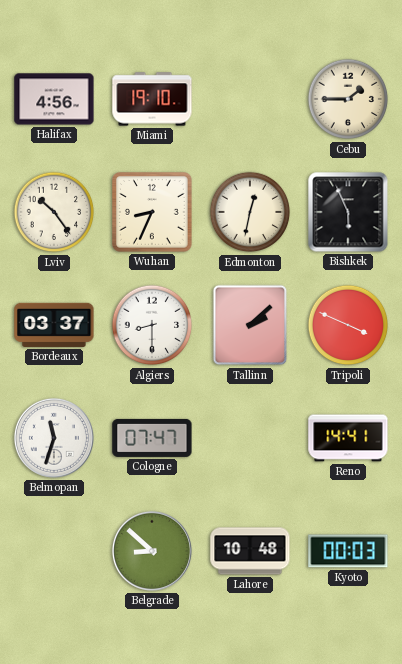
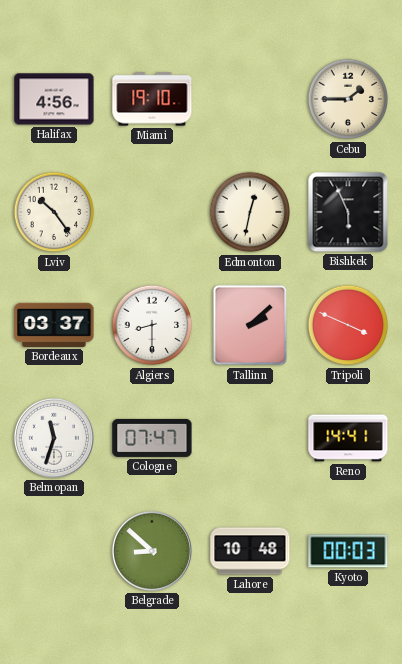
Wuhan: 8:34 -> none
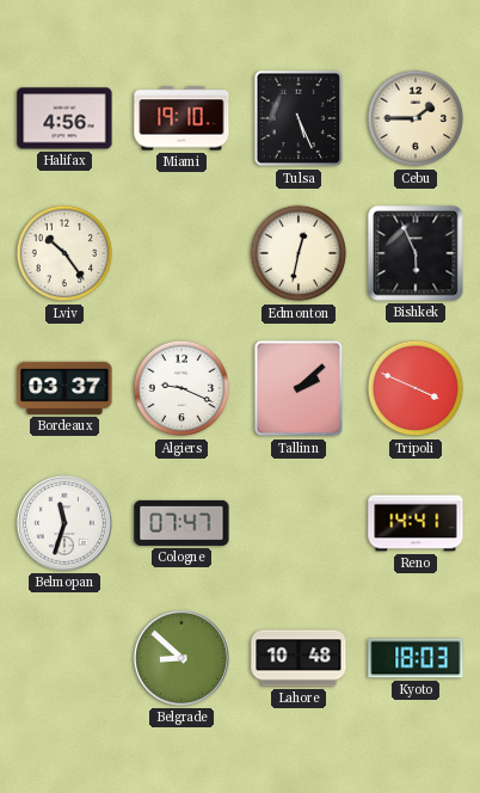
Tulsa: none -> 5:26
Algiers: 8:30 -> 9:19
Kyoto: 00:03 -> 18:03
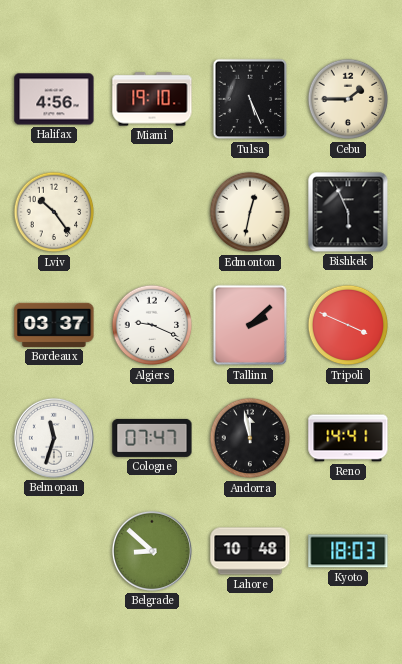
Andorra: none -> 11:58
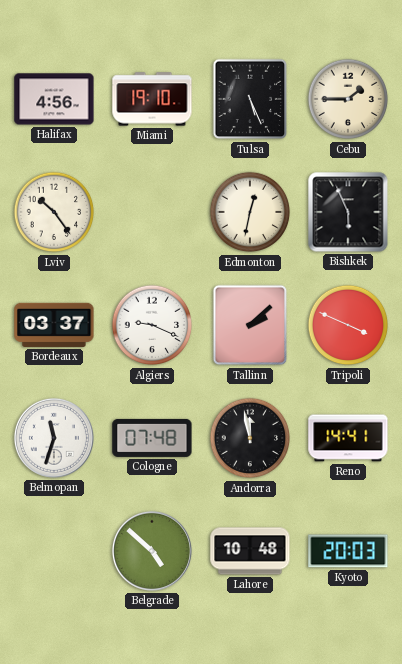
Cologne: 07:47 -> 07:48
Belgrade: 8:52 -> 4:52
Kyoto: 18:03 -> 20:03
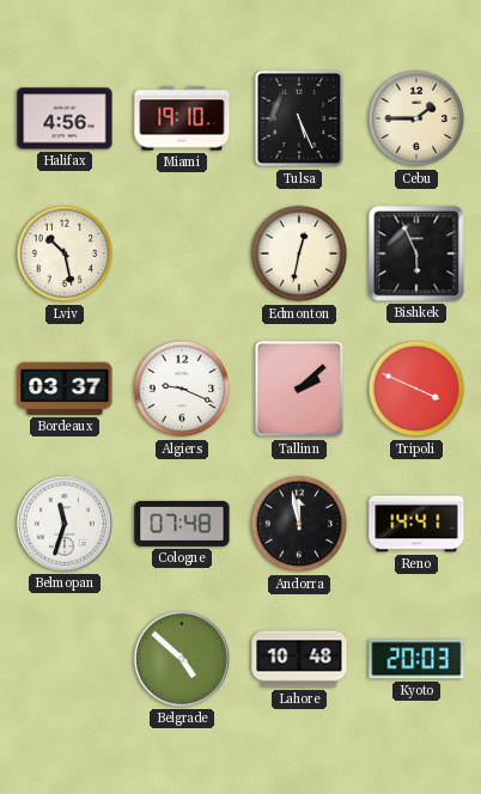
Lviv: 10:24 -> 10:28
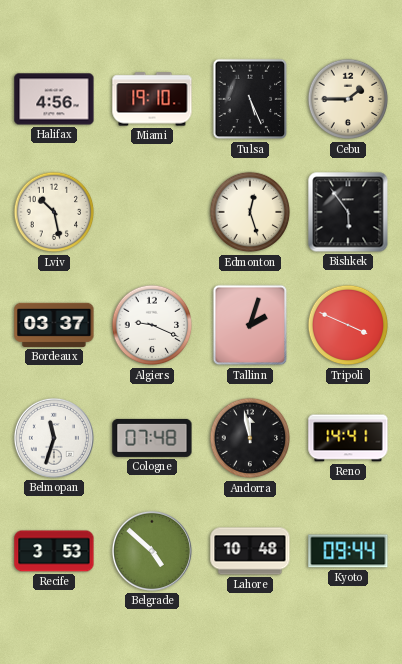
Edmonton: 12:32 -> 12:27
Bishkek: 5:56 -> 5:54
Tallinn: 2:08 -> 2:03
Recife: none -> 3:53
Kyoto: 20:03 -> 09:44
